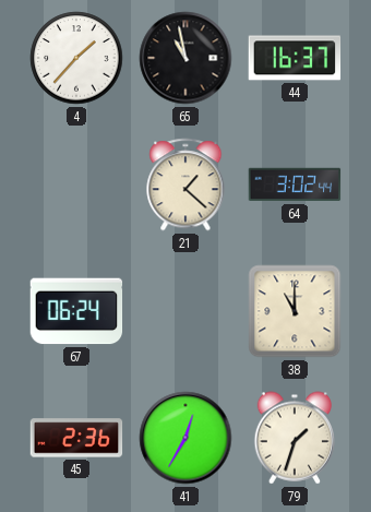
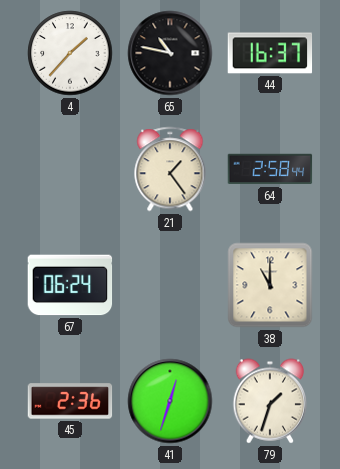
65: 10:58 -> 10:47
21: 1:22 -> 1:24
64: 3:02 -> 2:58
41: 12:35 -> 12:33
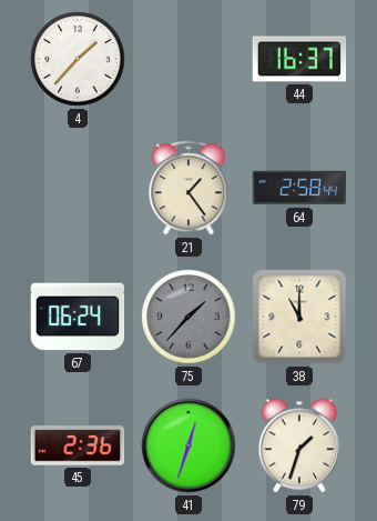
65: 10:47 -> none
75: none -> 1:37
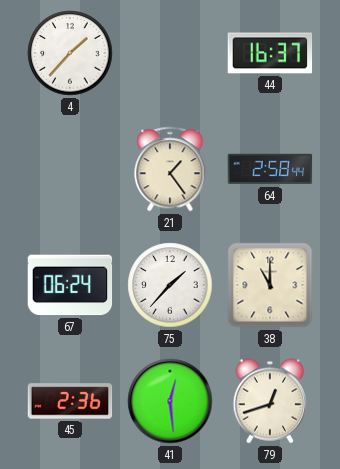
75 dial: grey -> white
41: 12:33 -> 12:29
79: 1:33 -> 12:42
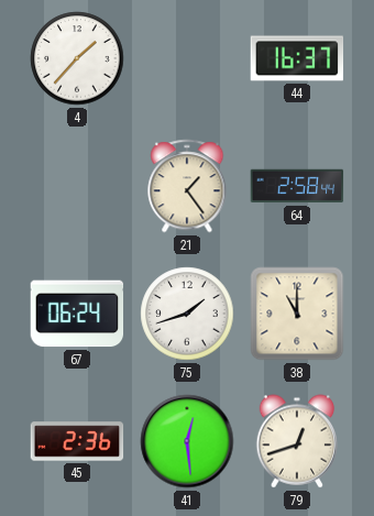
75: 1:37 -> 1:42
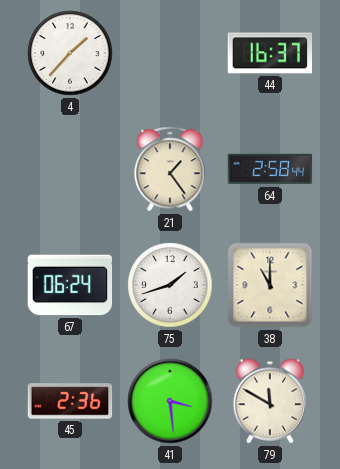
41: 12:29 -> 3:29
79: 12:42 -> 11:50
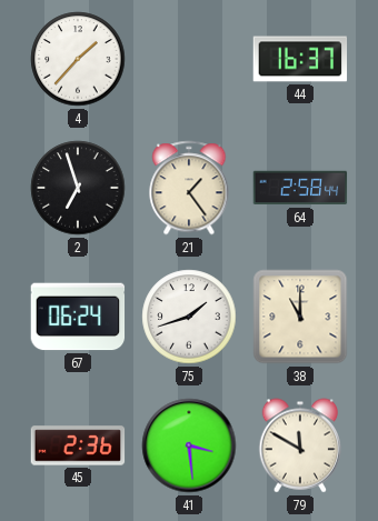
2: none -> 6:57
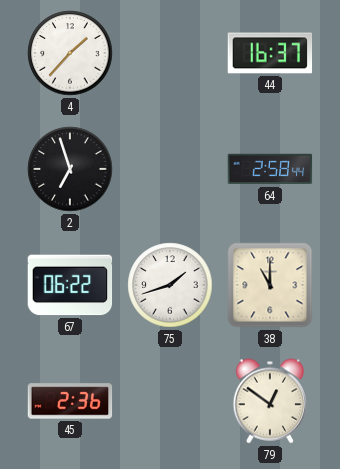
21: 1:24 -> none
67: 06:24 -> 06:22
41: 3:29 -> none
79: 11:50 -> 12:51
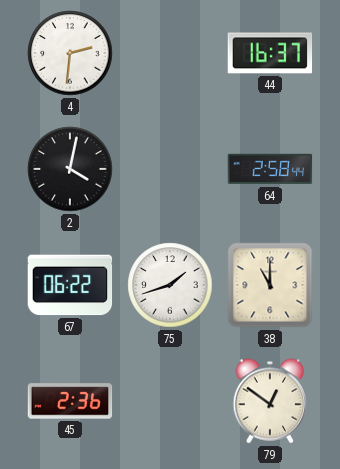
4: 1:37 -> 2:31
2: 6:57 -> 4:02
